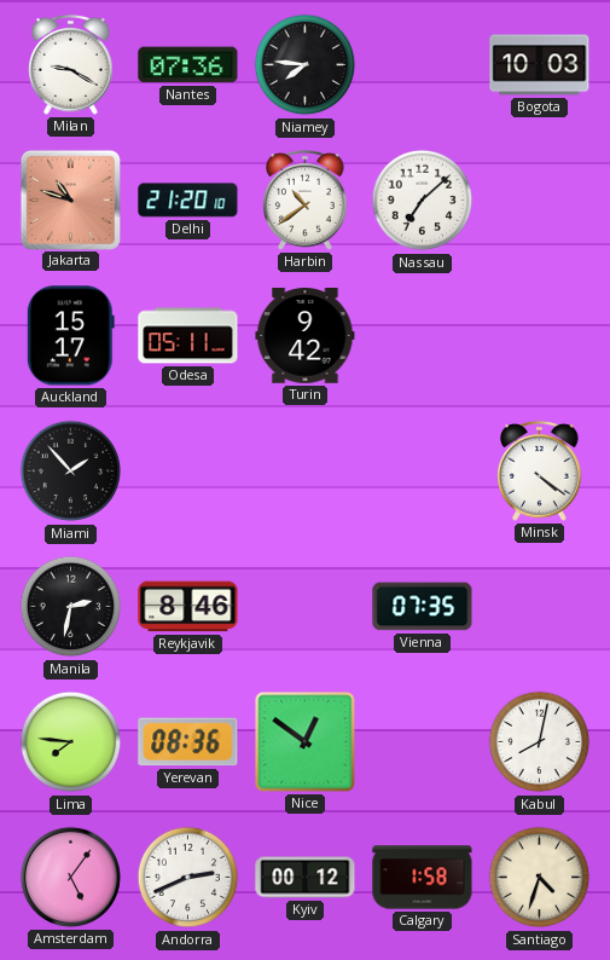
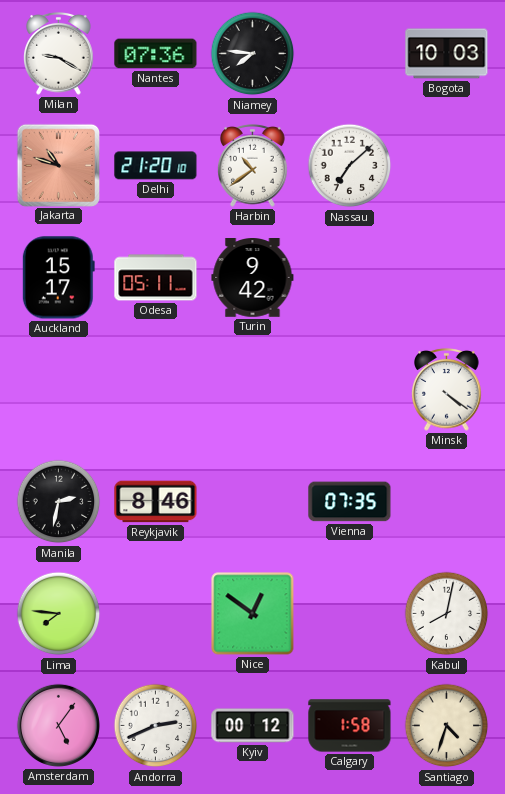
Miami: 1:53 -> none
Yerevan: 08:36 -> none
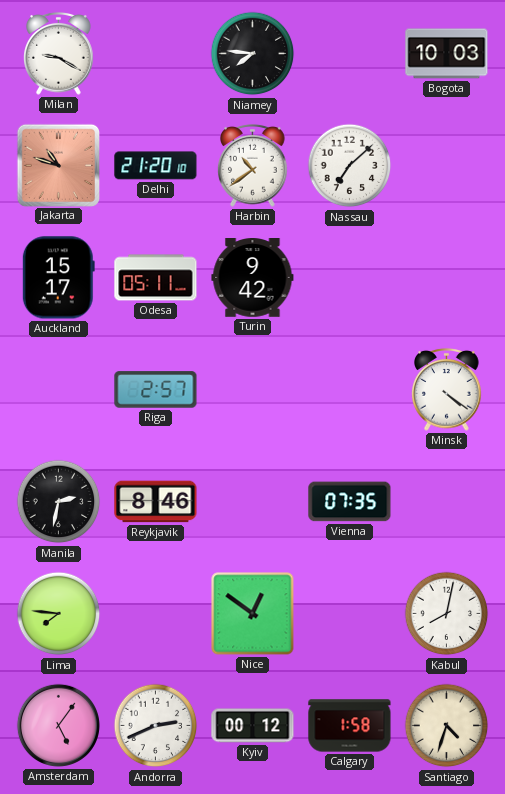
Nantes: 07:36 -> none
Riga: none -> 2:57
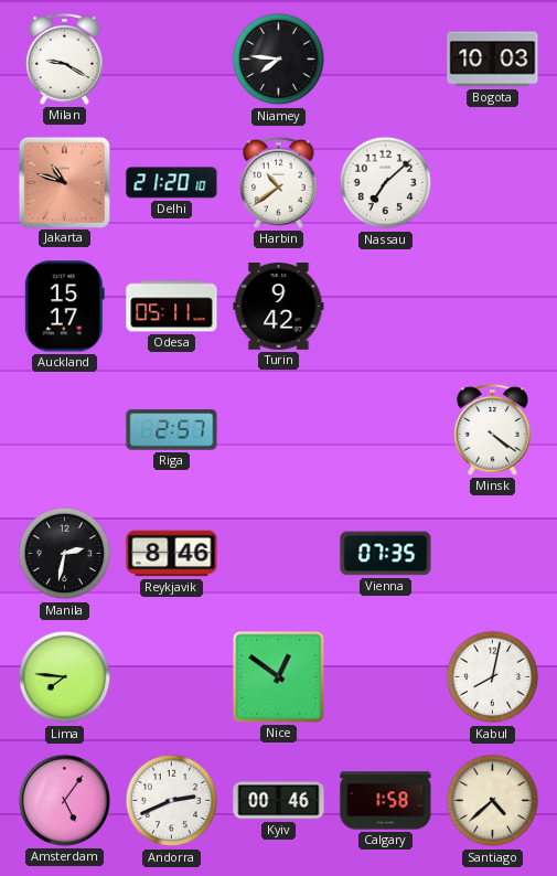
Kyiv: 00:12 -> 00:46
Santiago: 4:33 -> 4:38
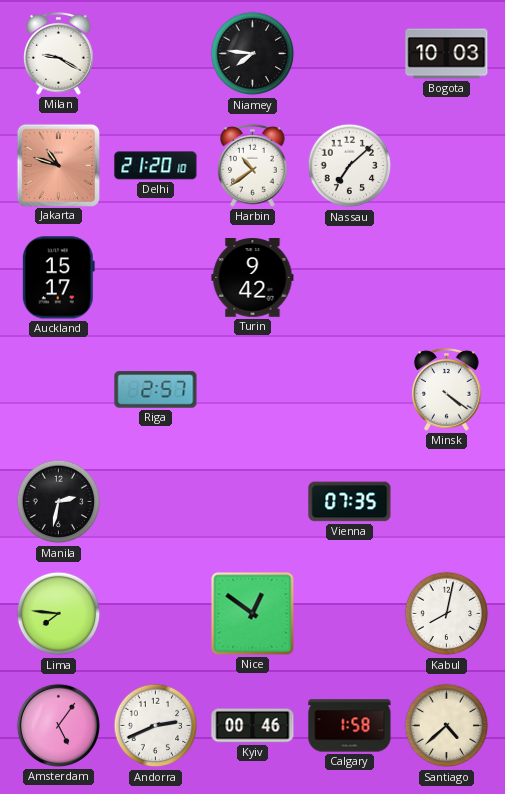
Odesa: 05:11 -> none
Reykjavik: 8:46 -> none
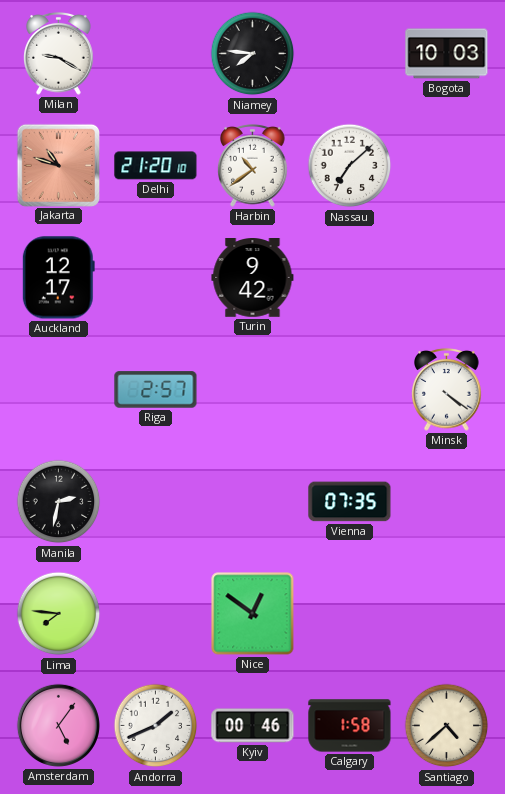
Auckland: 15:17 -> 12:17
Kabul: 8:02 -> none
Andorra: 2:41 -> 1:41
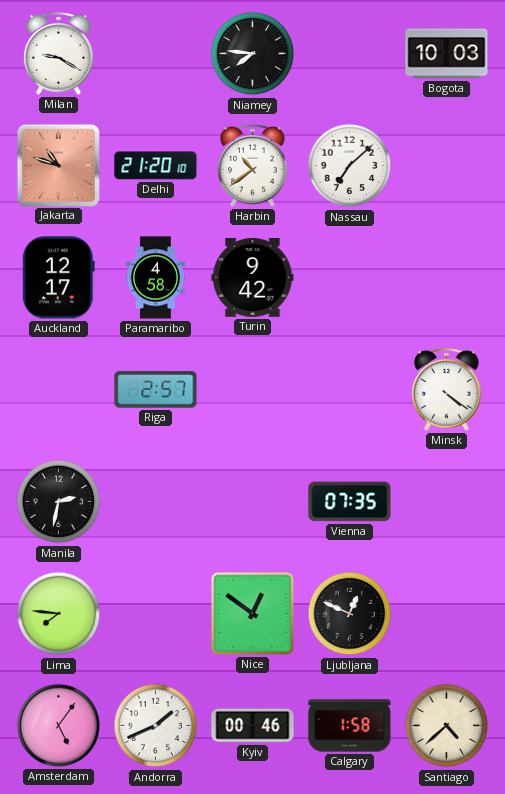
Paramaribo: none -> 4:58
Ljubljana: none -> 12:49
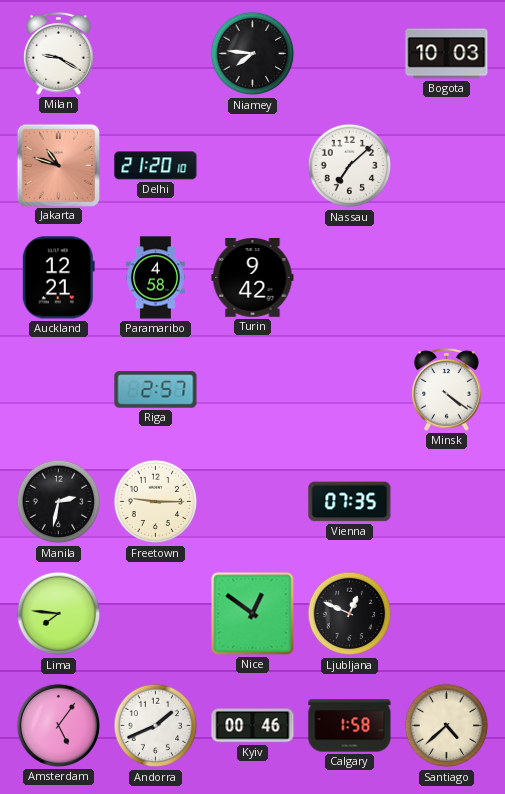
Harbin: 10:39 -> none
Auckland: 12:17 -> 12:21
Freetown: none -> 9:15
